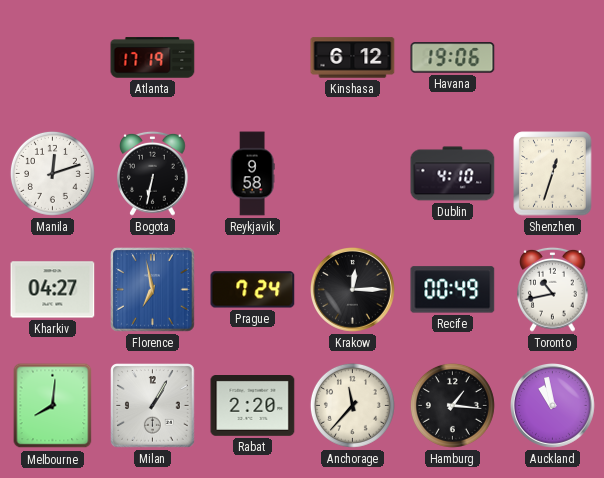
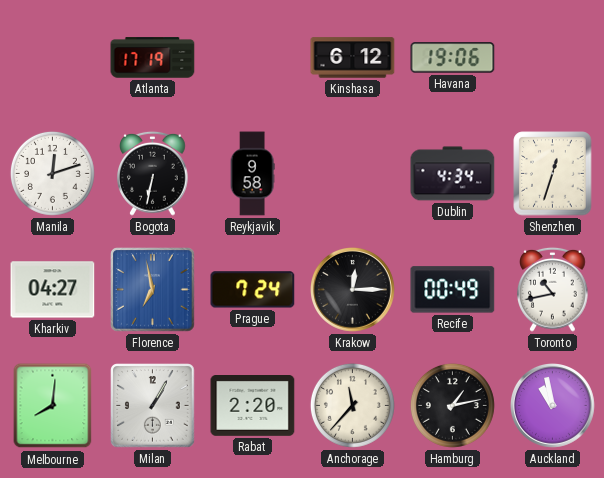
Dublin: 4:10 -> 4:34
Hamburg: 1:16 -> 1:13
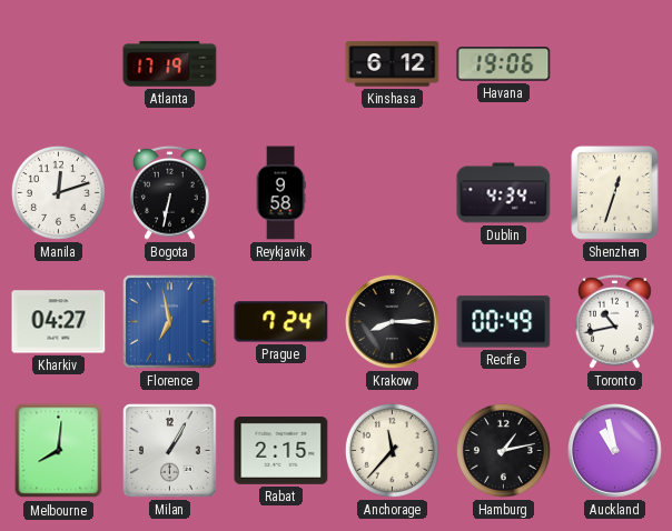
Krakow: 12:15 -> 8:15
Rabat: 2:20 -> 2:15
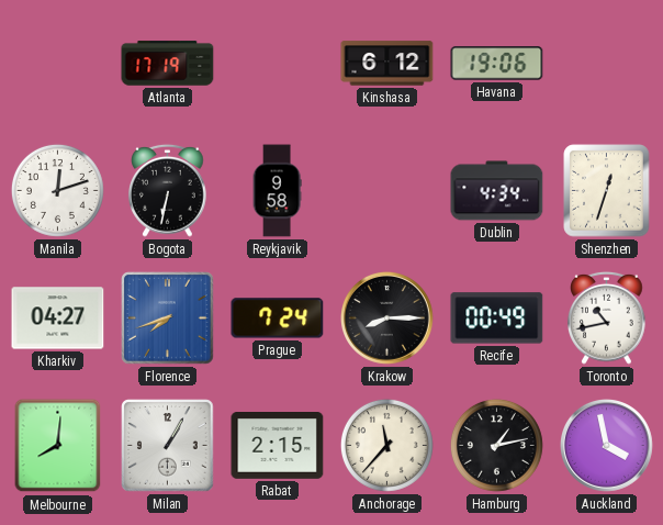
Florence: 6:58 -> 7:42
Auckland: 10:58 -> 3:58
